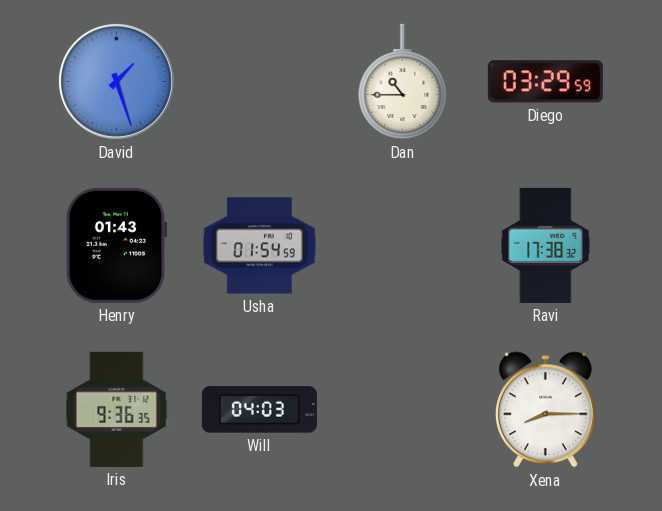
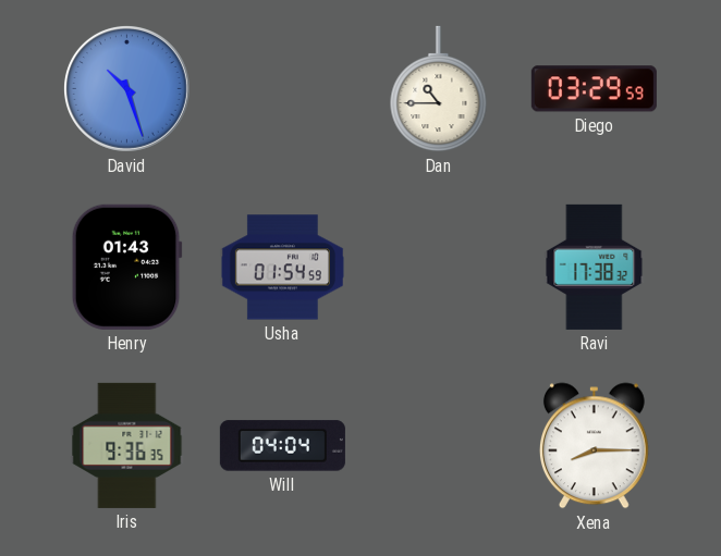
David: 1:27 -> 10:27
Will: 04:03 -> 04:04
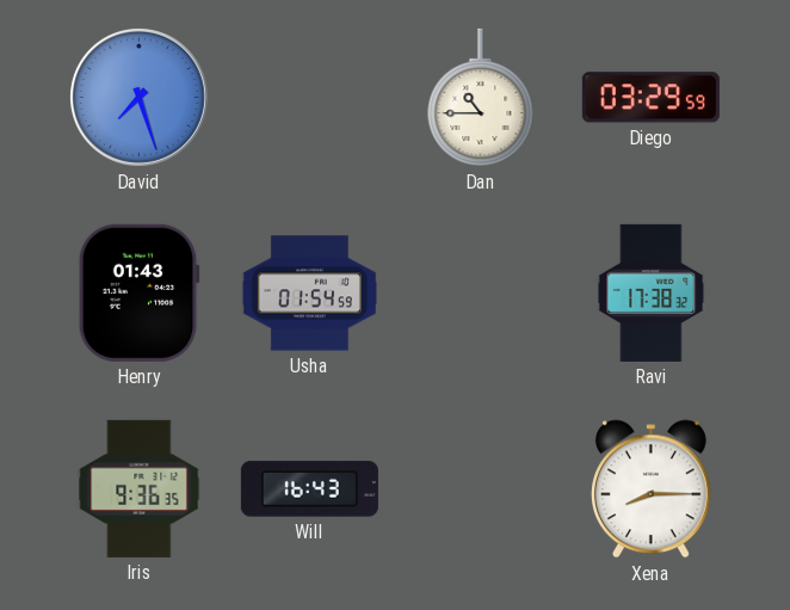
David: 10:27 -> 7:27
Will: 04:04 -> 16:43
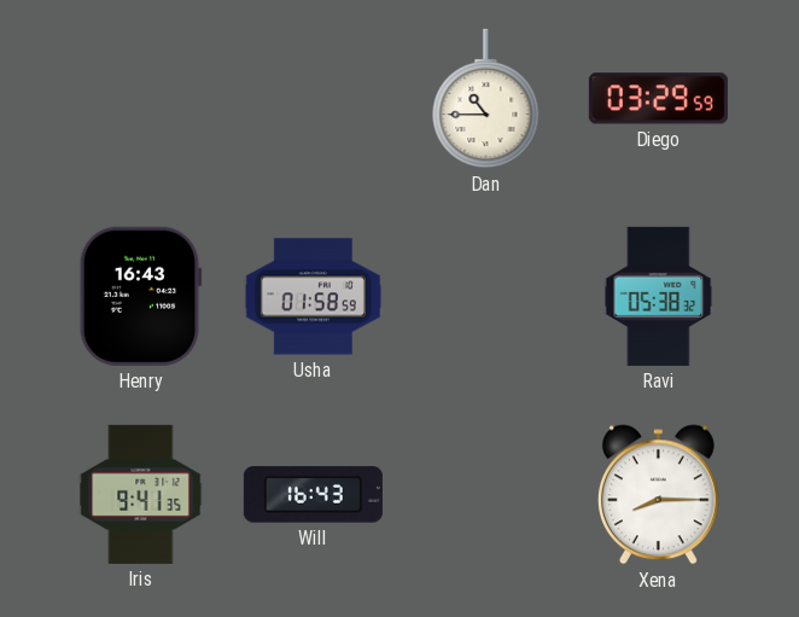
David: 7:27 -> none
Henry: 01:43 -> 16:43
Usha: 01:54 -> 01:58
Ravi: 17:38 -> 05:38
Iris: 9:36 -> 9:41
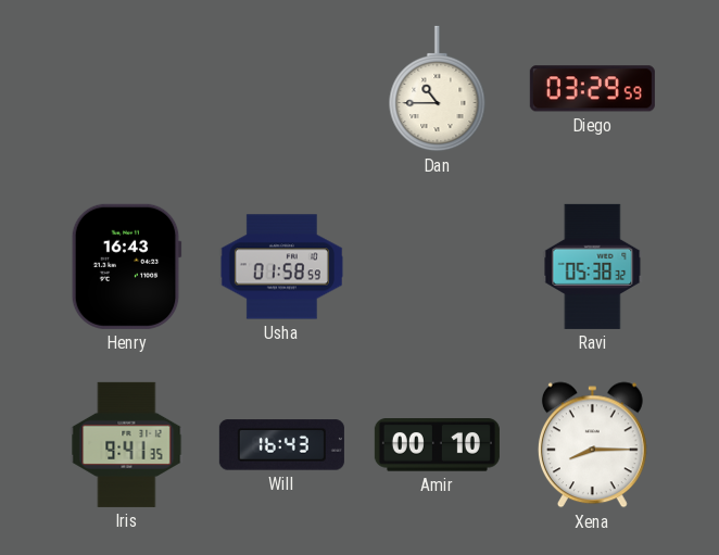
Amir: none -> 00:10
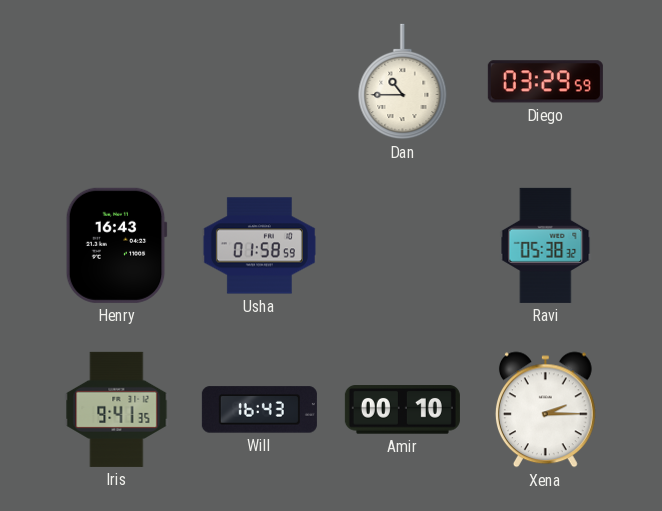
Xena: 8:15 -> 2:15
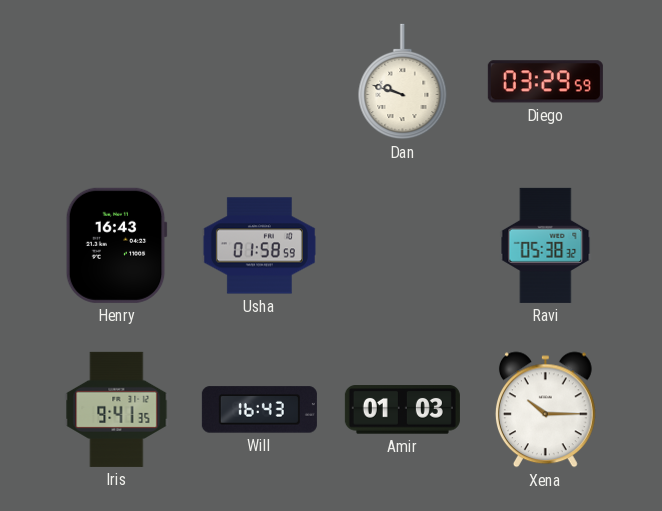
Dan: 10:45 -> 9:48
Amir: 00:10 -> 01:03
Xena: 2:15 -> 10:15
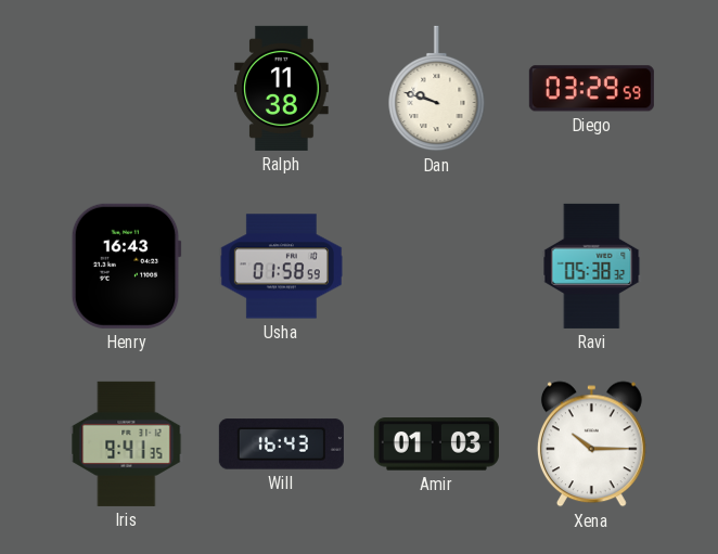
Ralph: none -> 11:38
